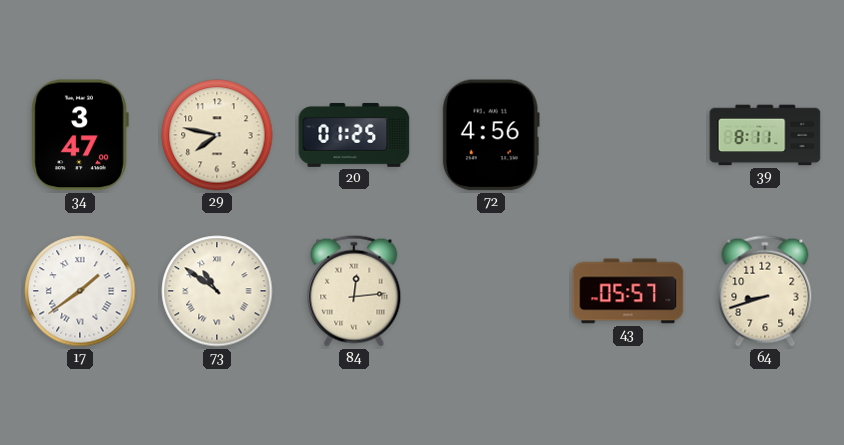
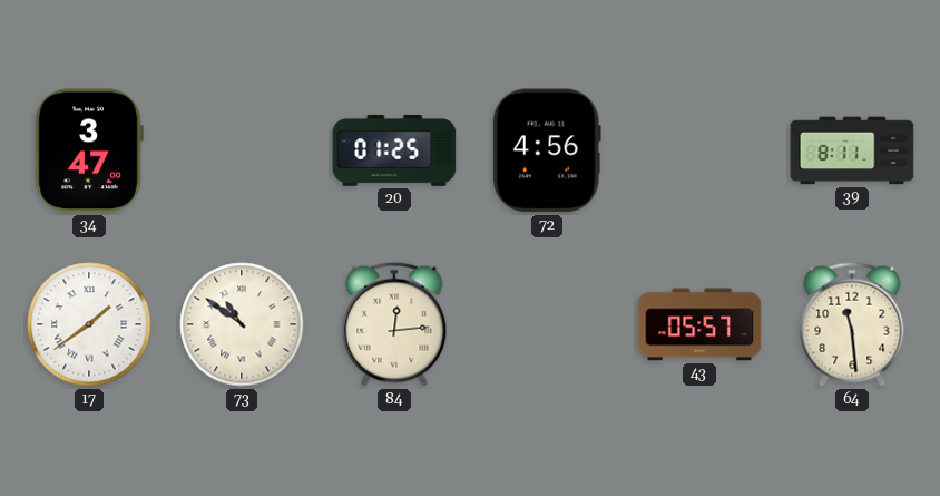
29: 7:47 -> none
64: 8:42 -> 11:29
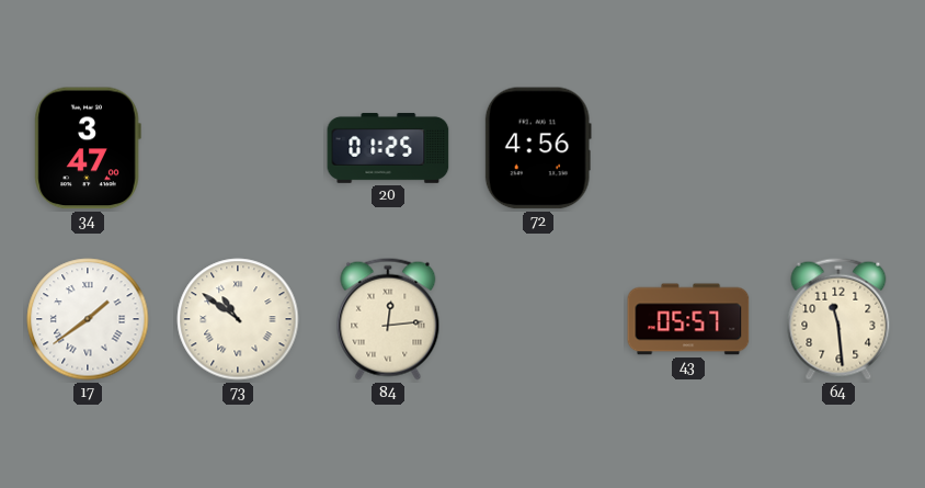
39: 8:11 -> none
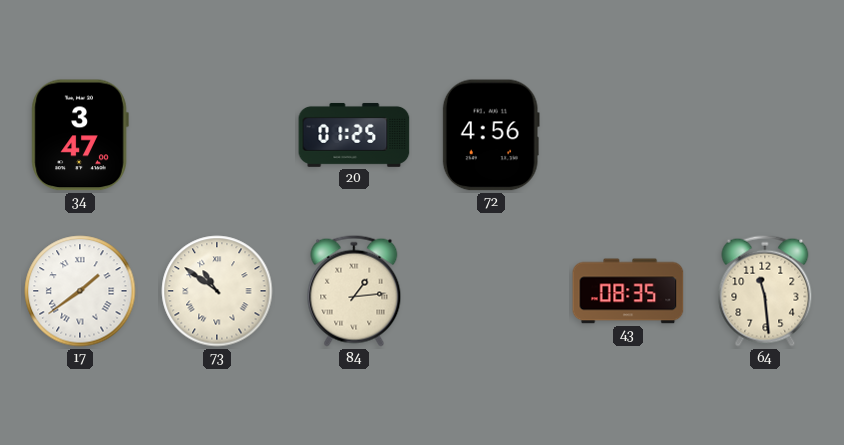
84: 12:14 -> 1:14
43: 05:57 -> 08:35
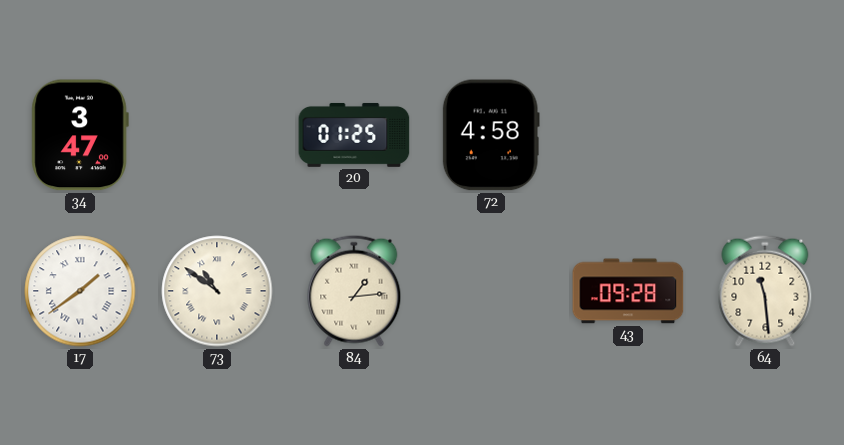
72: 4:56 -> 4:58
43: 08:35 -> 09:28
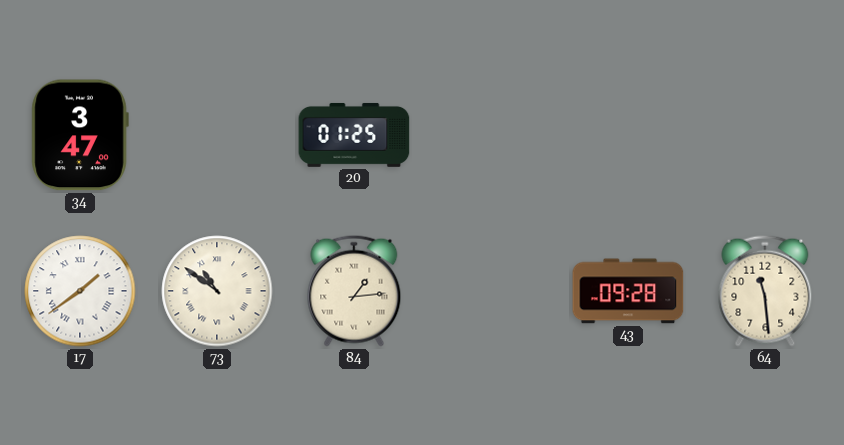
72: 4:58 -> none
